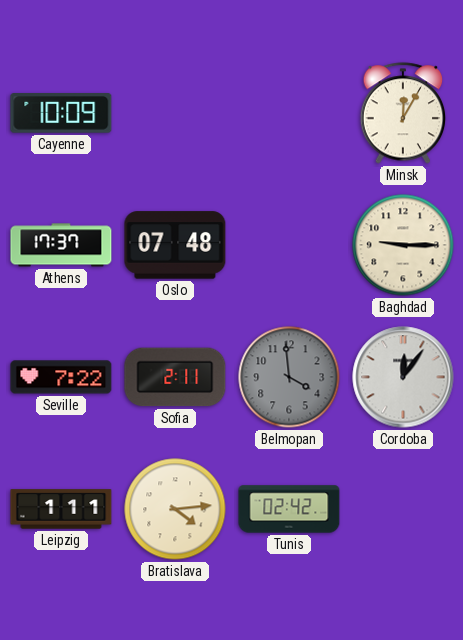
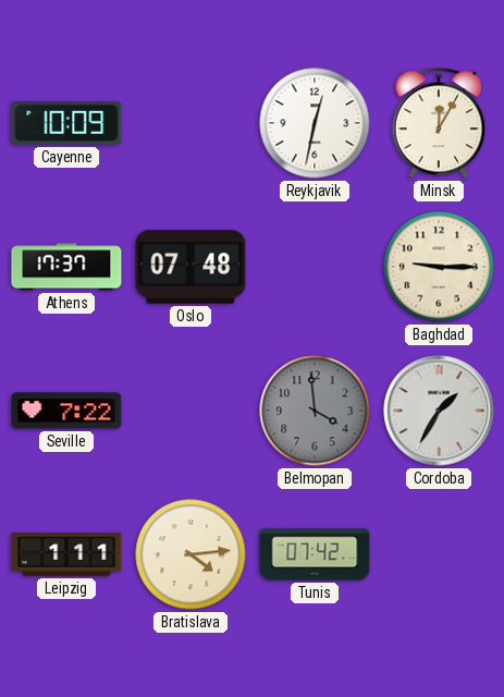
Reykjavik: none -> 12:32
Sofia: 2:11 -> none
Cordoba: 12:06 -> 1:35
Tunis: 02:42 -> 07:42
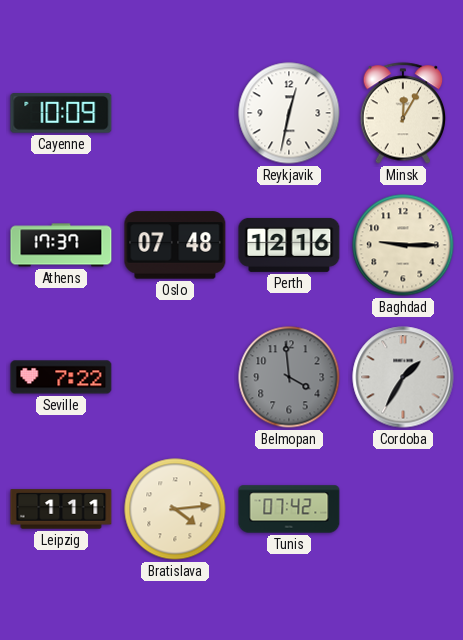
Perth: none -> 12:16
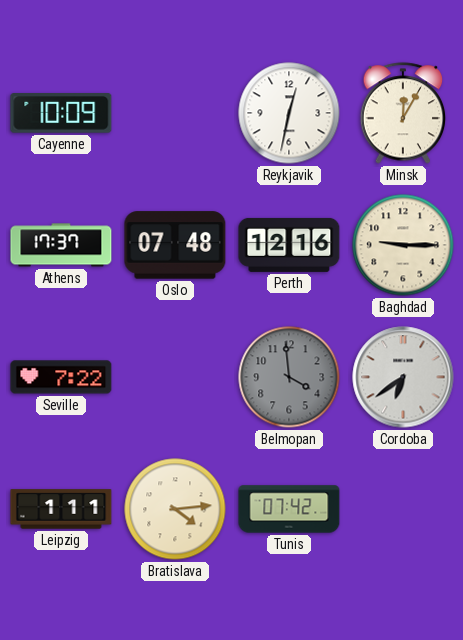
Cordoba: 1:35 -> 6:39
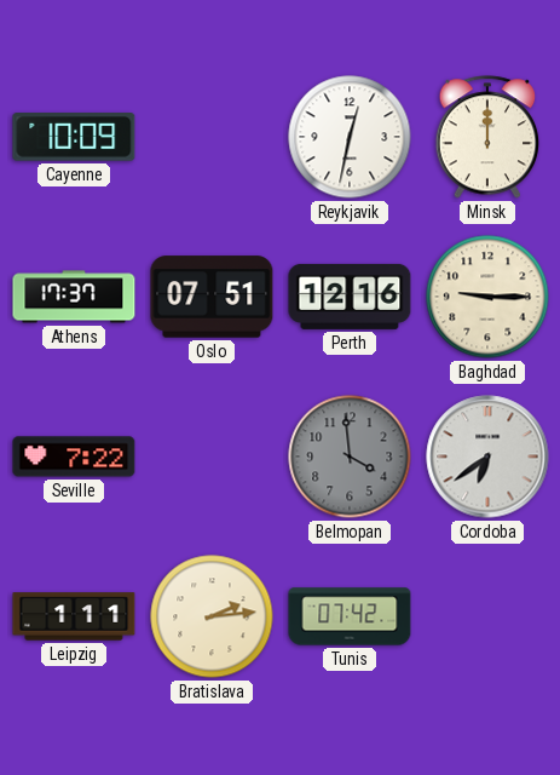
Minsk: 12:05 -> 12:00
Oslo: 07:48 -> 07:51
Bratislava: 4:14 -> 2:14
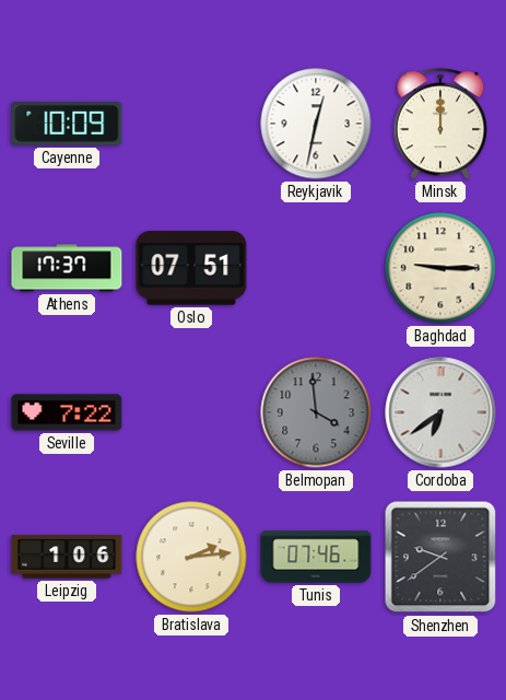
Perth: 12:16 -> none
Leipzig: 1:11 -> 1:06
Tunis: 07:42 -> 07:46
Shenzhen: none -> 9:39
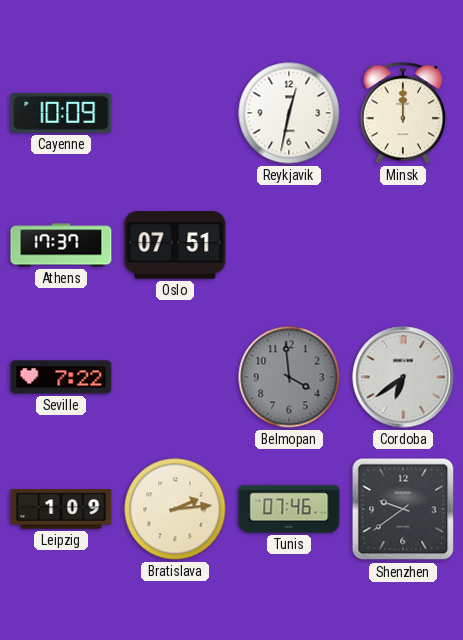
Baghdad: 9:15 -> none
Leipzig: 1:06 -> 1:09
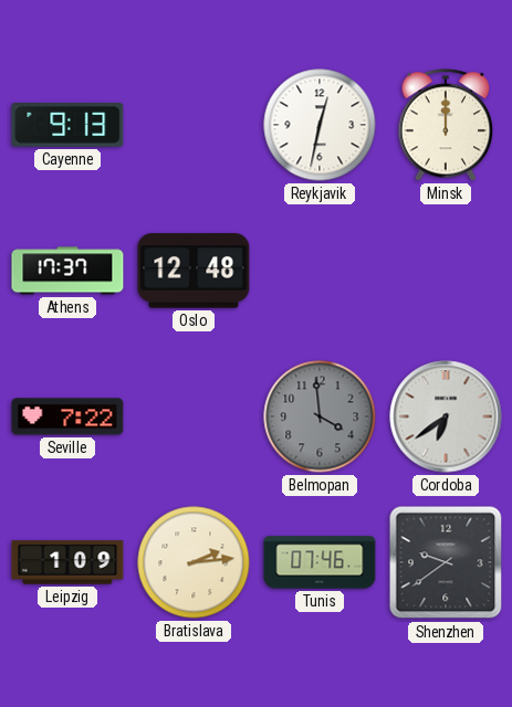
Cayenne: 10:09 -> 9:13
Oslo: 07:51 -> 12:48
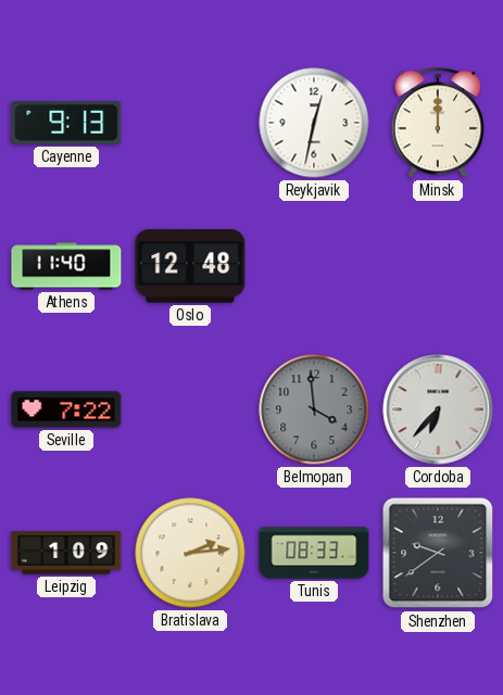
Athens: 17:37 -> 11:40
Cordoba: 6:39 -> 6:37
Tunis: 07:46 -> 08:33
